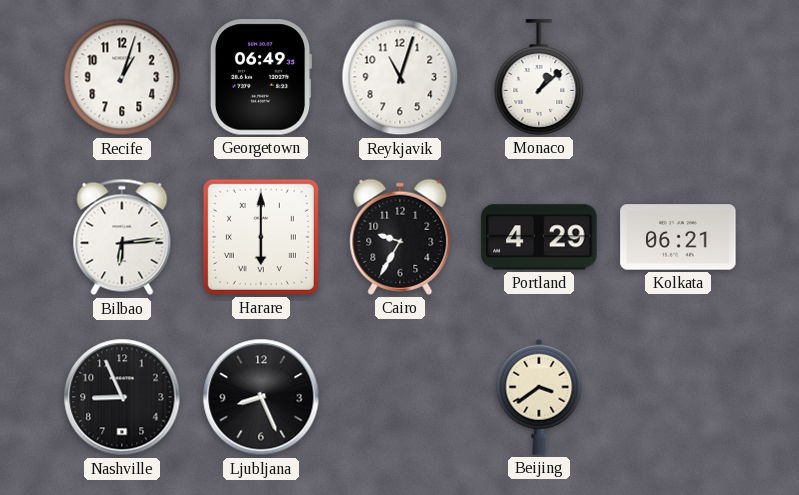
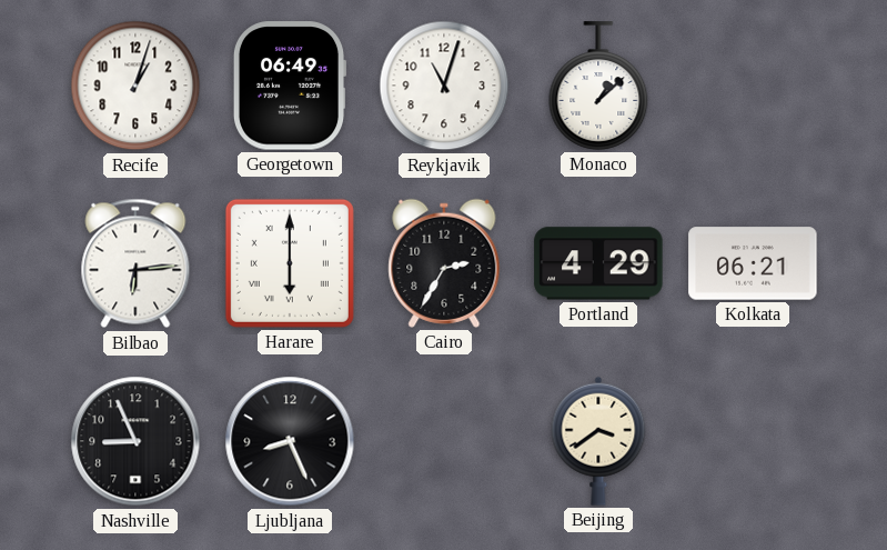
Cairo: 9:35 -> 2:35
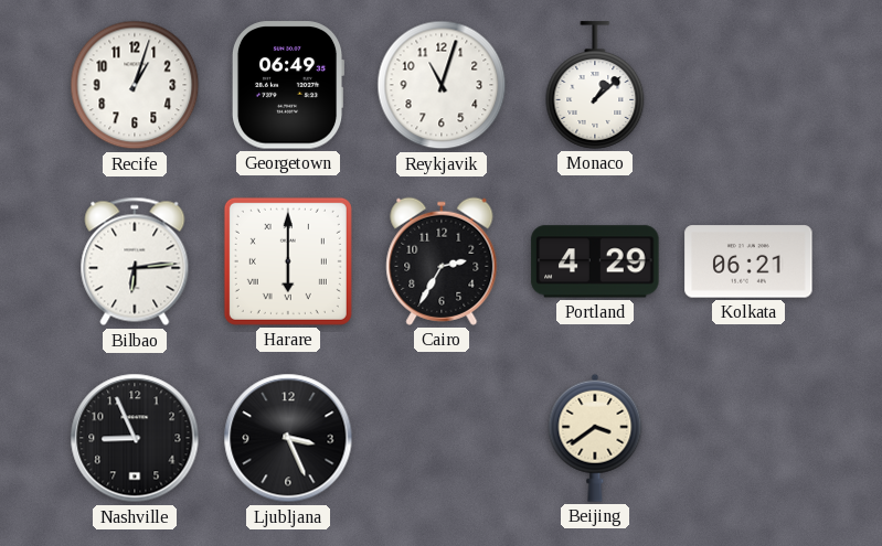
Ljubljana: 8:26 -> 3:26
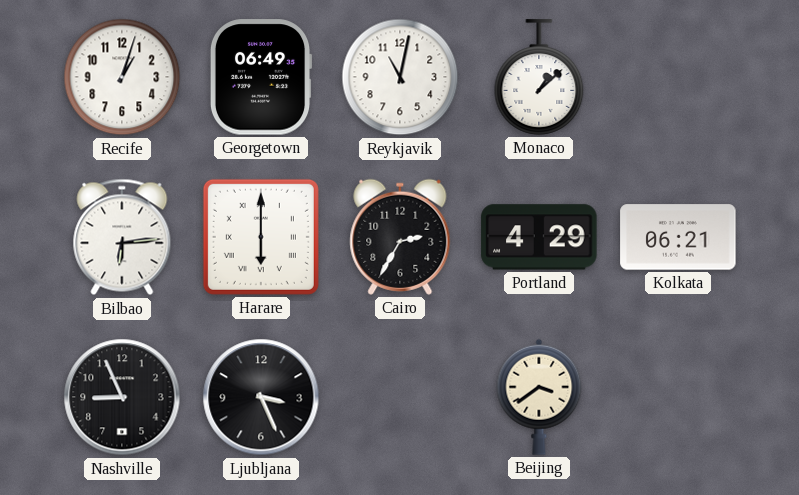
Reykjavik: 11:03 -> 11:02
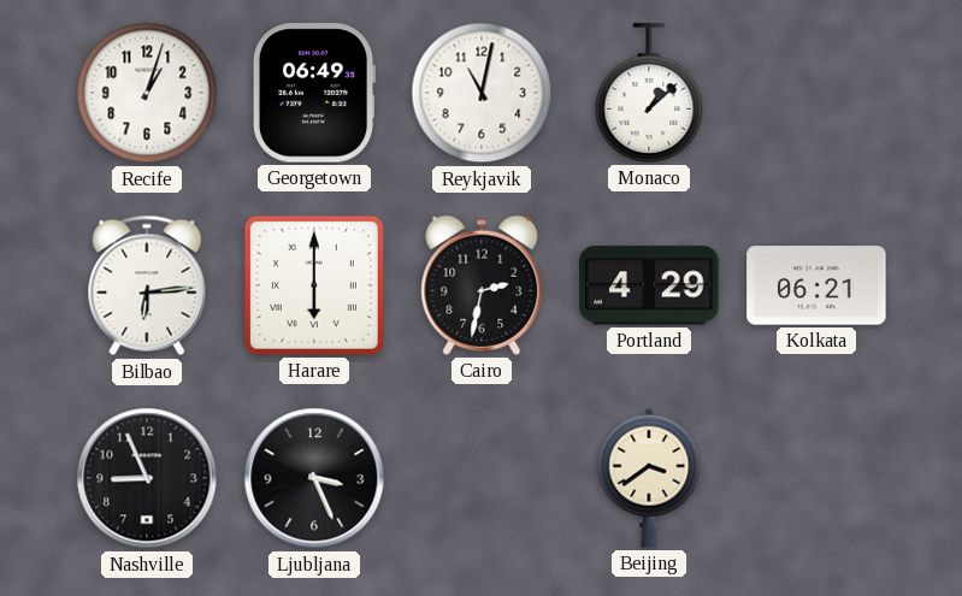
Cairo: 2:35 -> 2:32
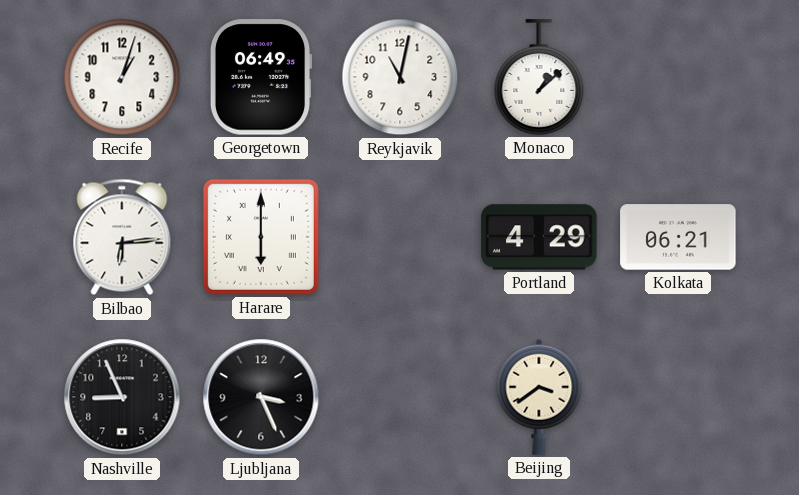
Cairo: 2:32 -> none
